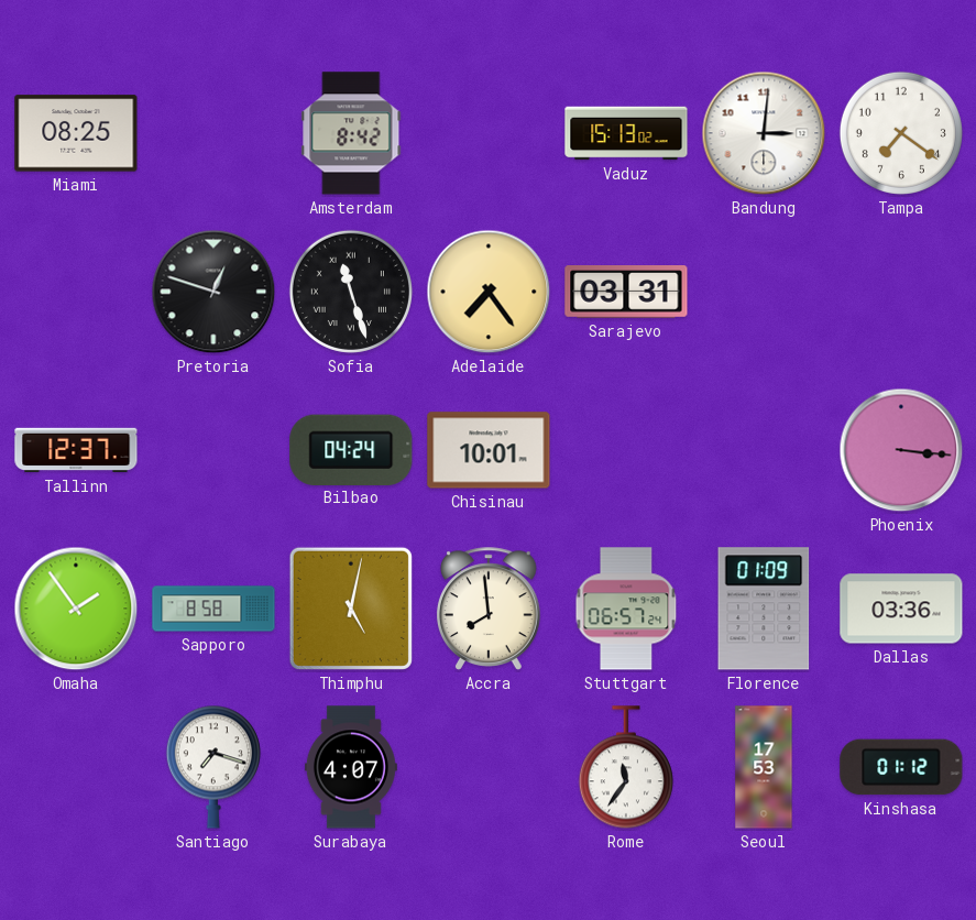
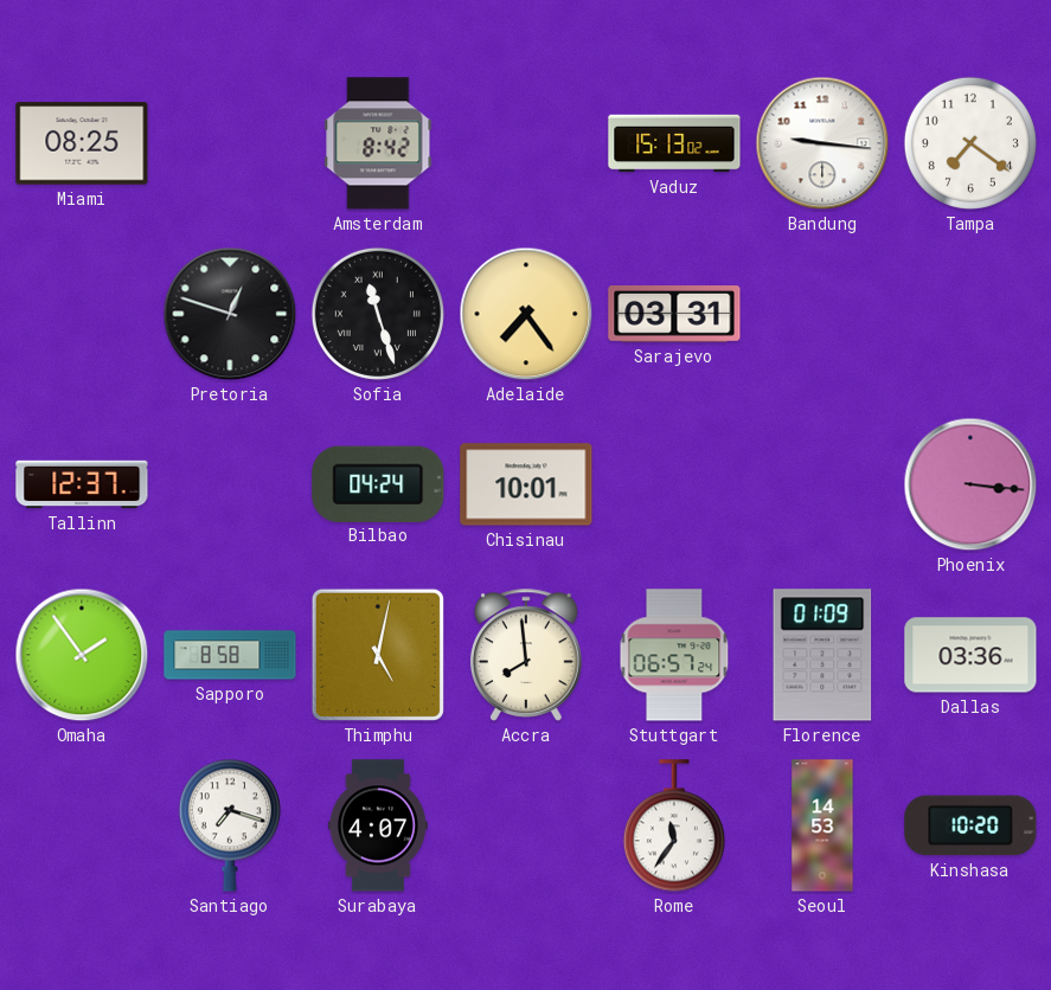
Bandung: 3:01 -> 9:16
Seoul: 17:53 -> 14:53
Kinshasa: 01:12 -> 10:20
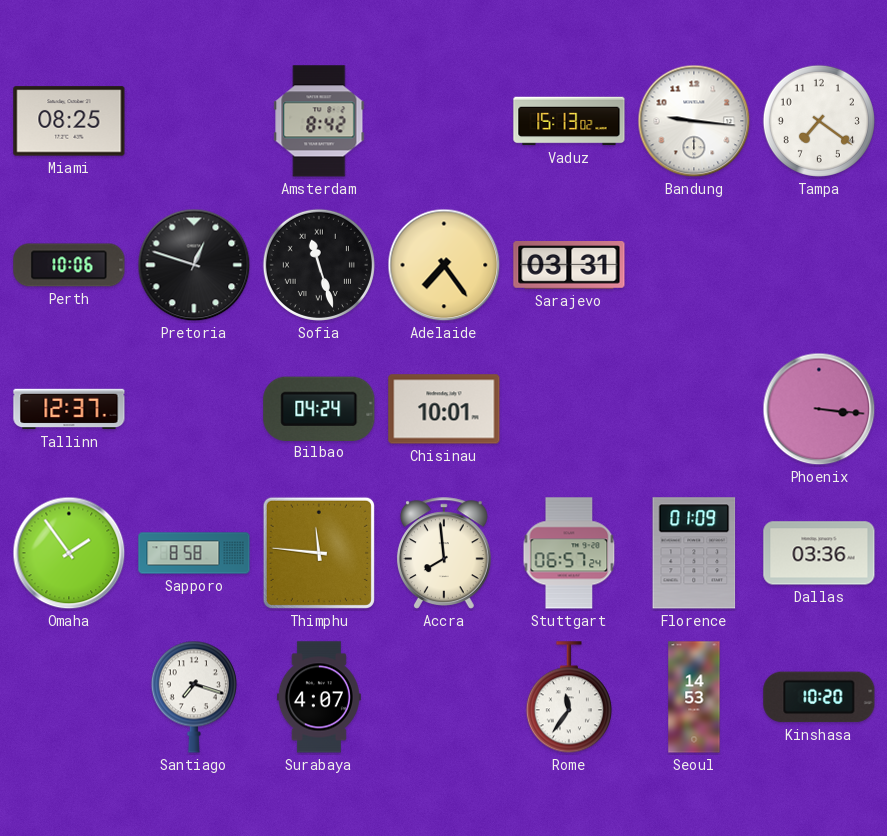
Perth: none -> 10:06
Thimphu: 5:02 -> 11:46
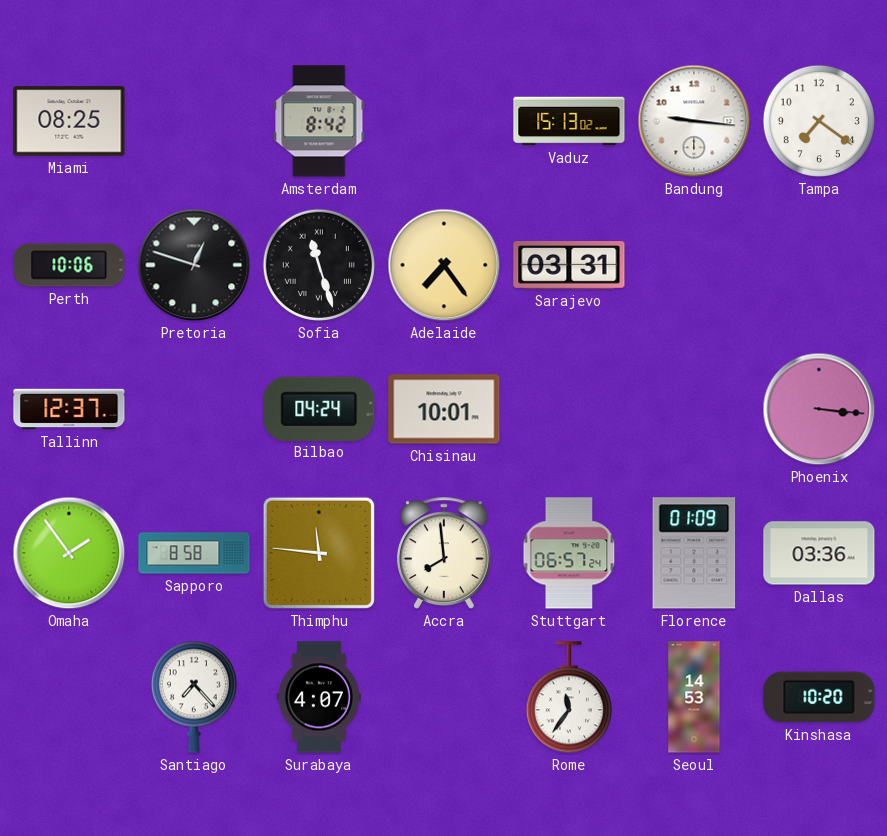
Santiago: 7:18 -> 7:23
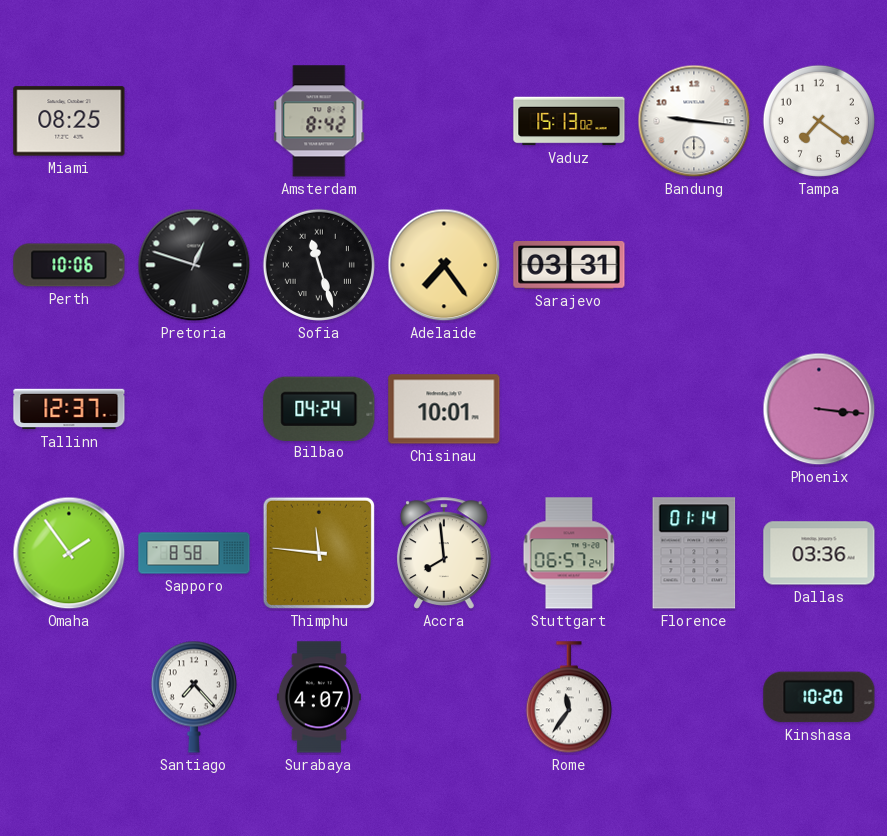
Florence: 01:09 -> 01:14
Seoul: 14:53 -> none
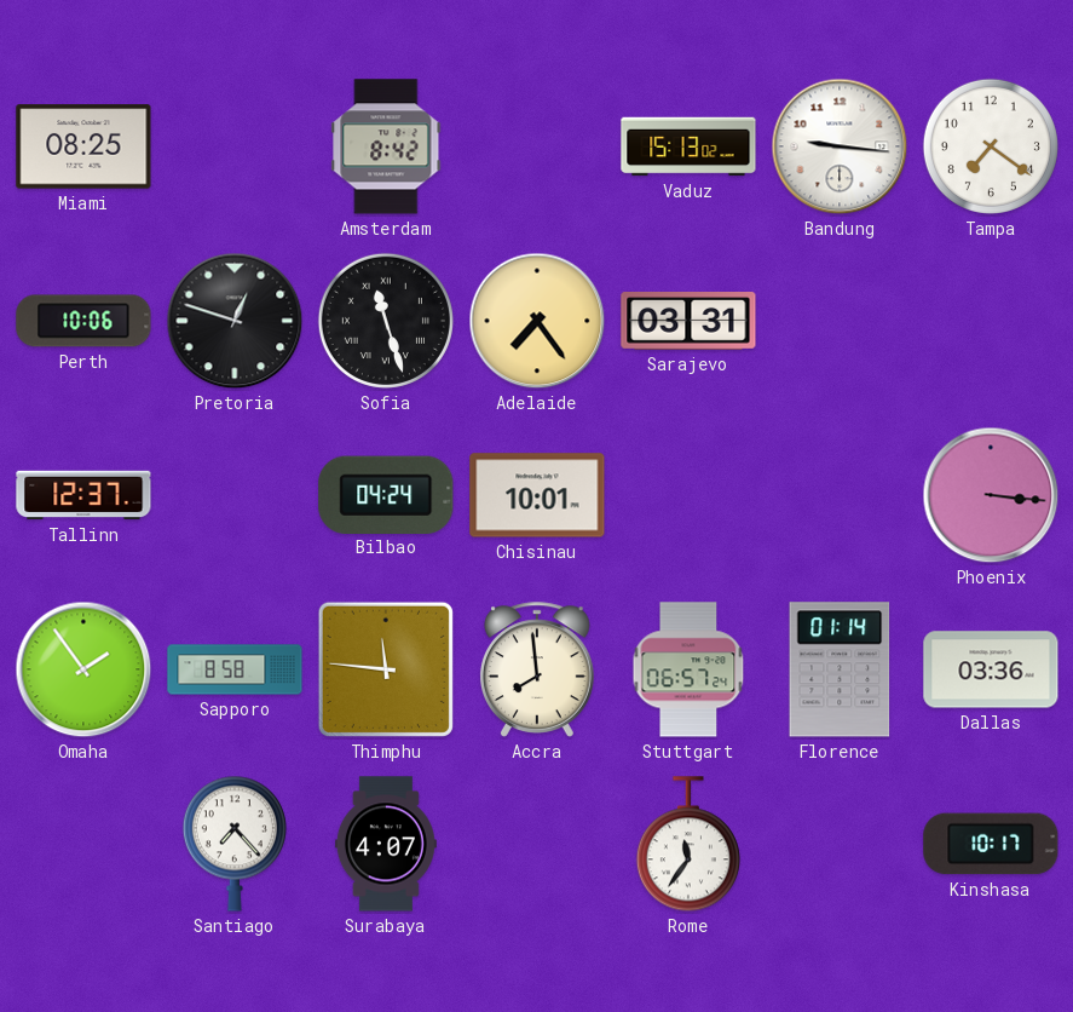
Kinshasa: 10:20 -> 10:17
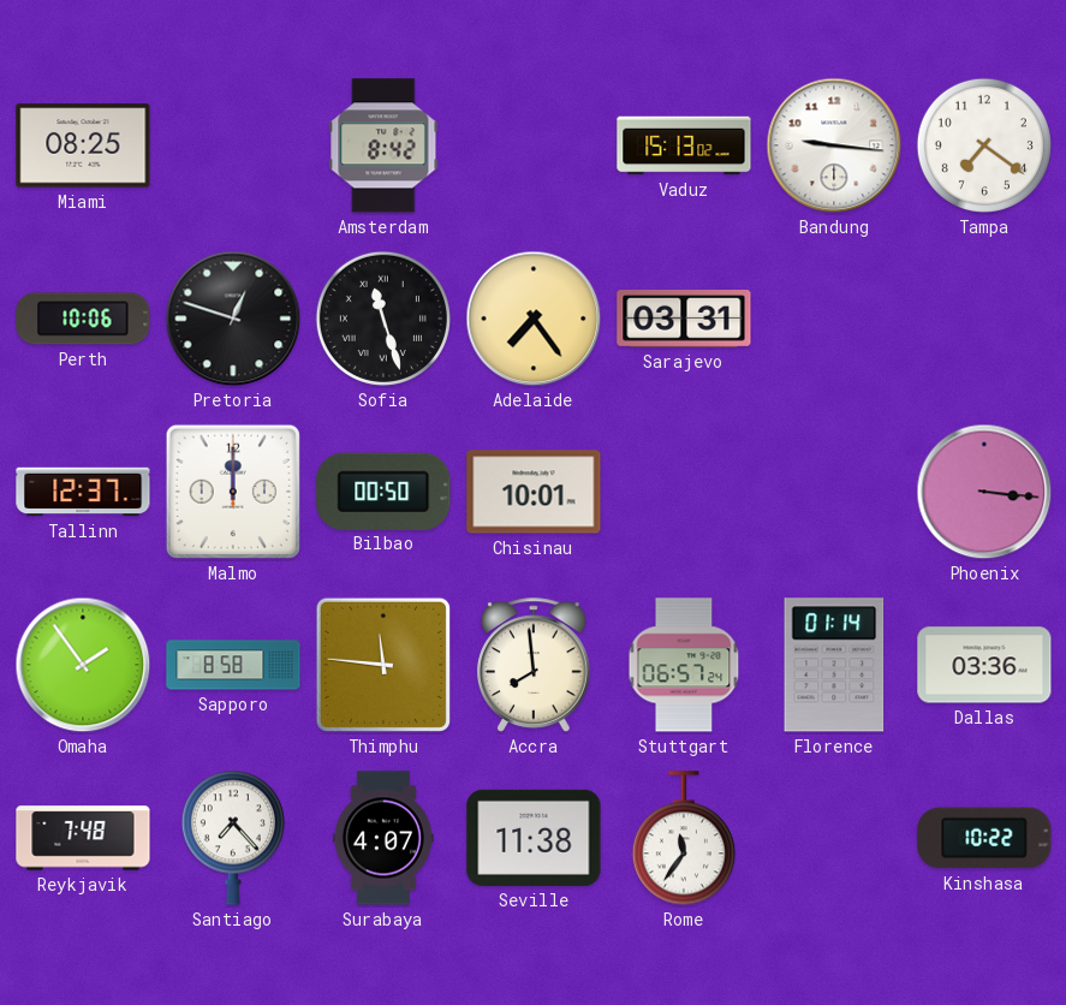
Malmo: none -> 12:00
Bilbao: 04:24 -> 00:50
Reykjavik: none -> 7:48
Seville: none -> 11:38
Kinshasa: 10:17 -> 10:22
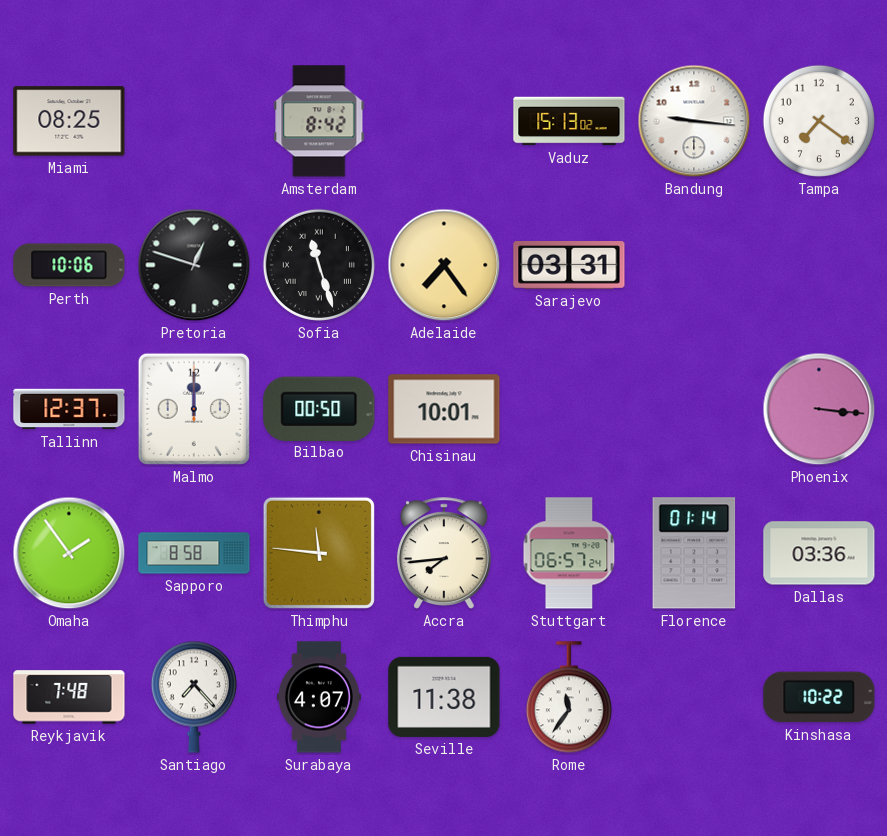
Accra: 7:59 -> 7:44
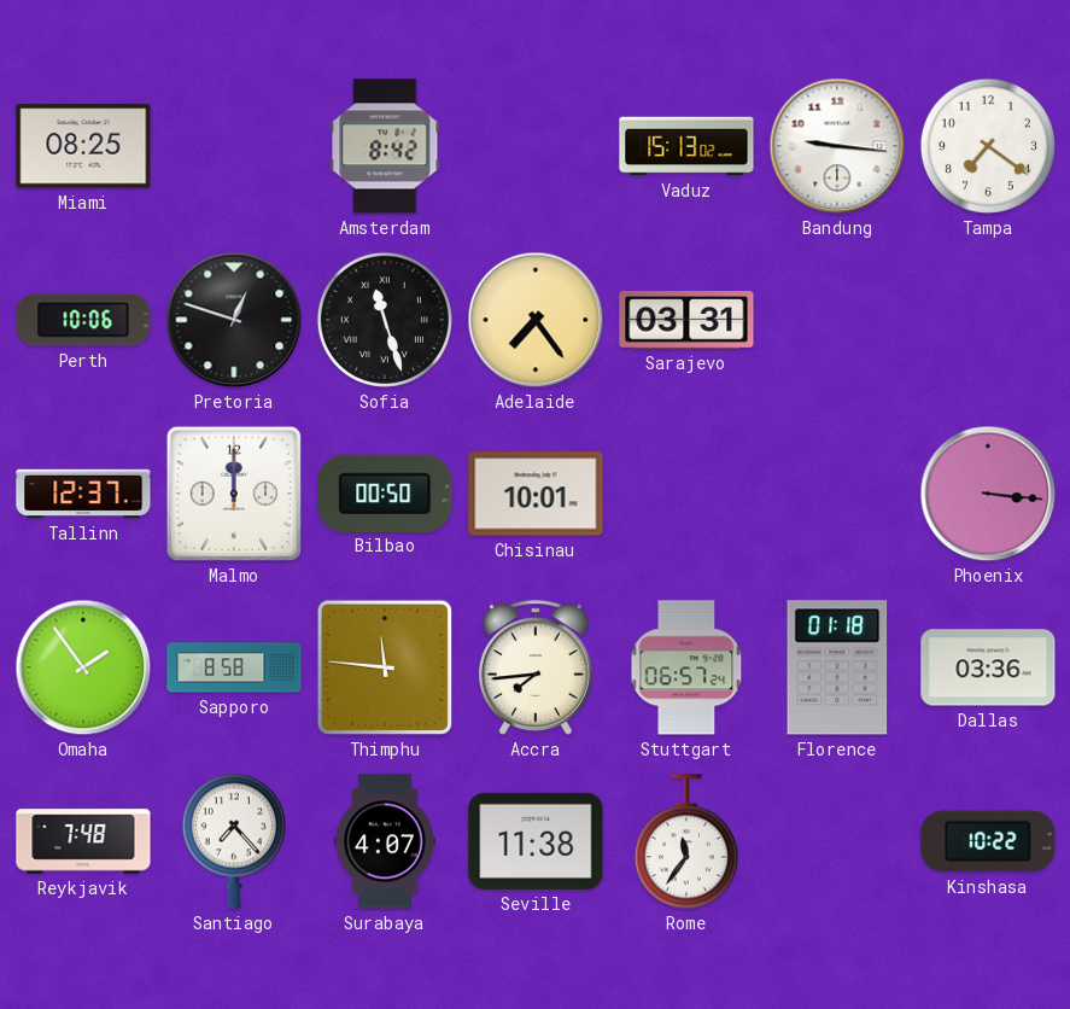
Florence: 01:14 -> 01:18
